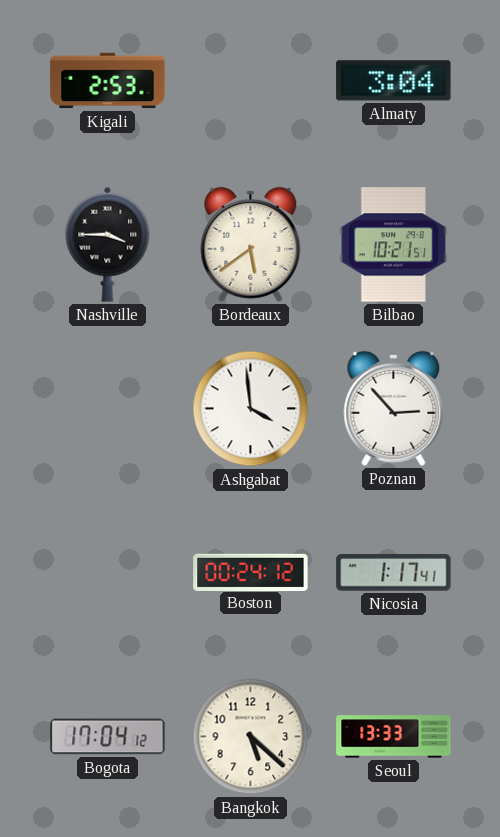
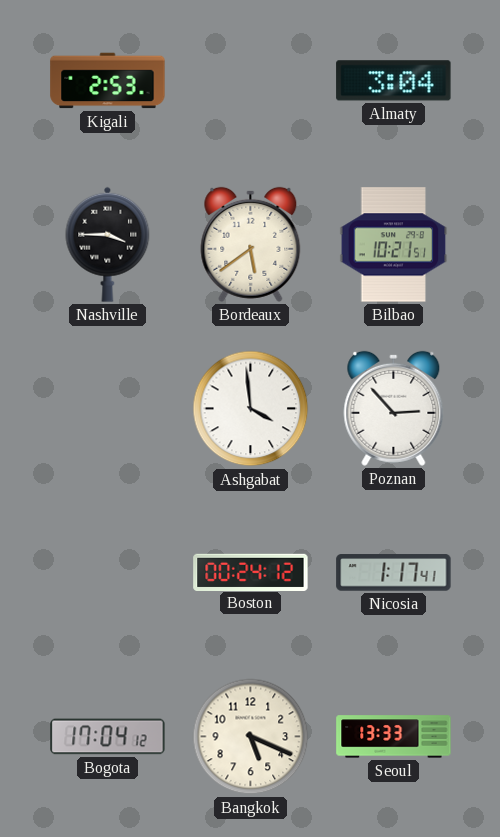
Bangkok: 5:22 -> 5:19
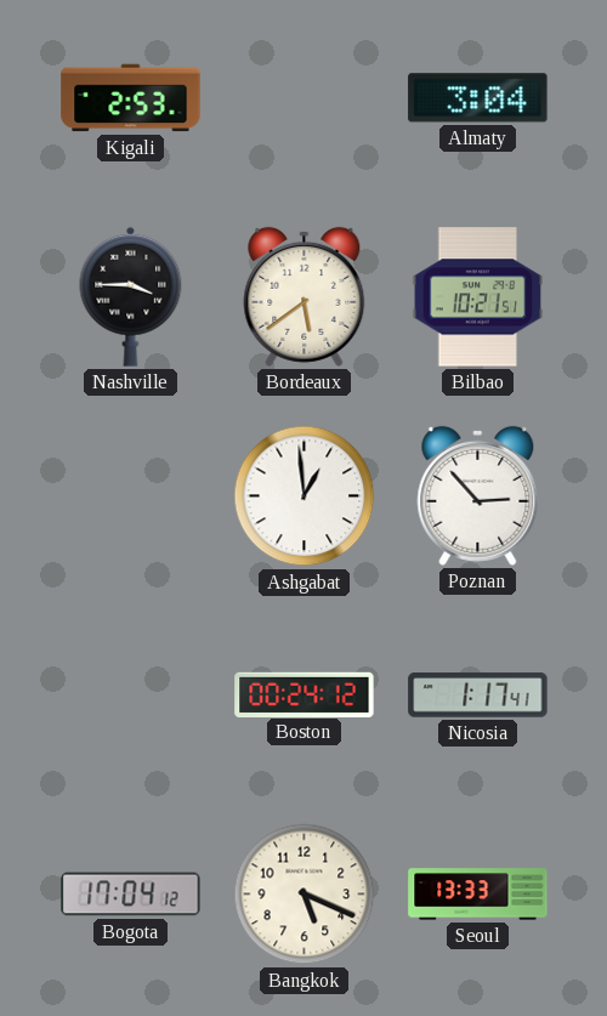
Ashgabat: 3:59 -> 12:59
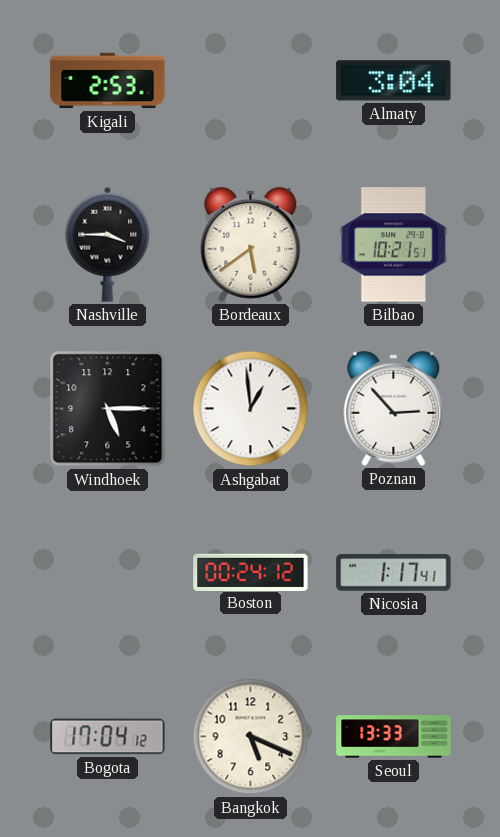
Windhoek: none -> 5:15
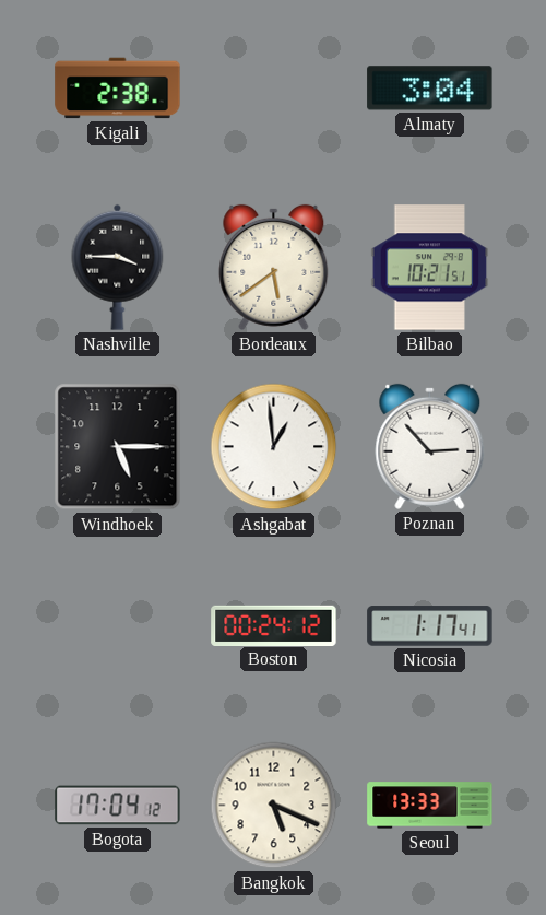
Kigali: 2:53 -> 2:38
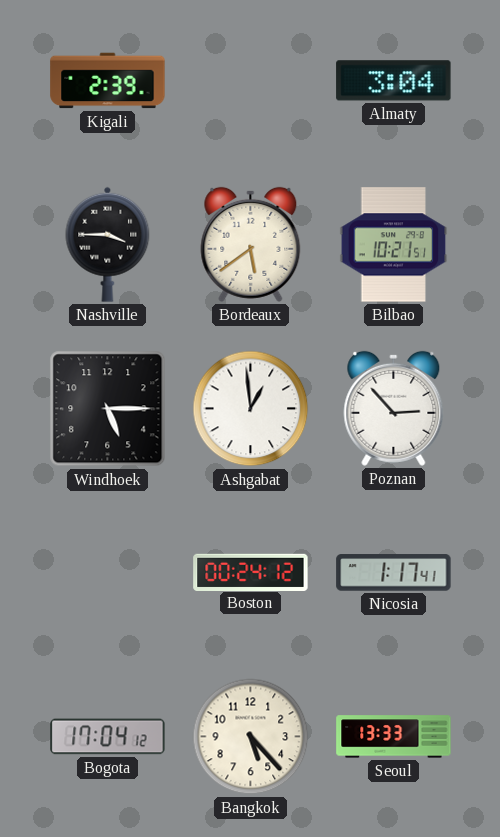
Kigali: 2:38 -> 2:39
Bangkok: 5:19 -> 5:23
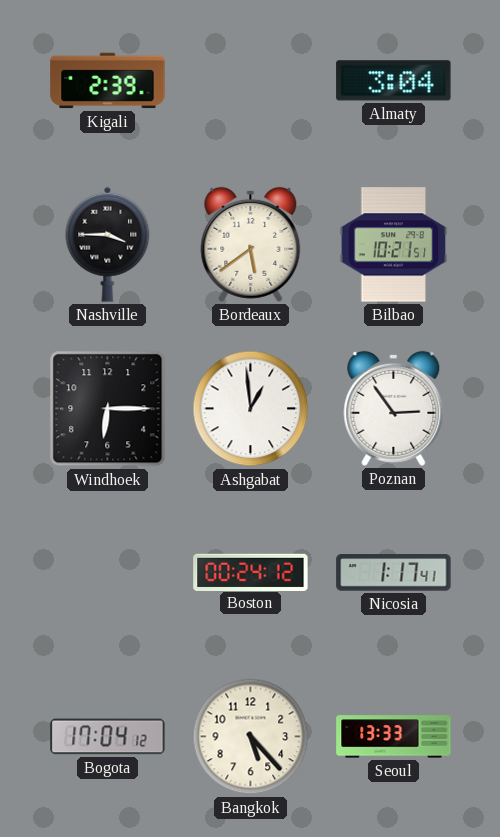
Windhoek: 5:15 -> 6:15
Poznan: 2:53 -> 2:54
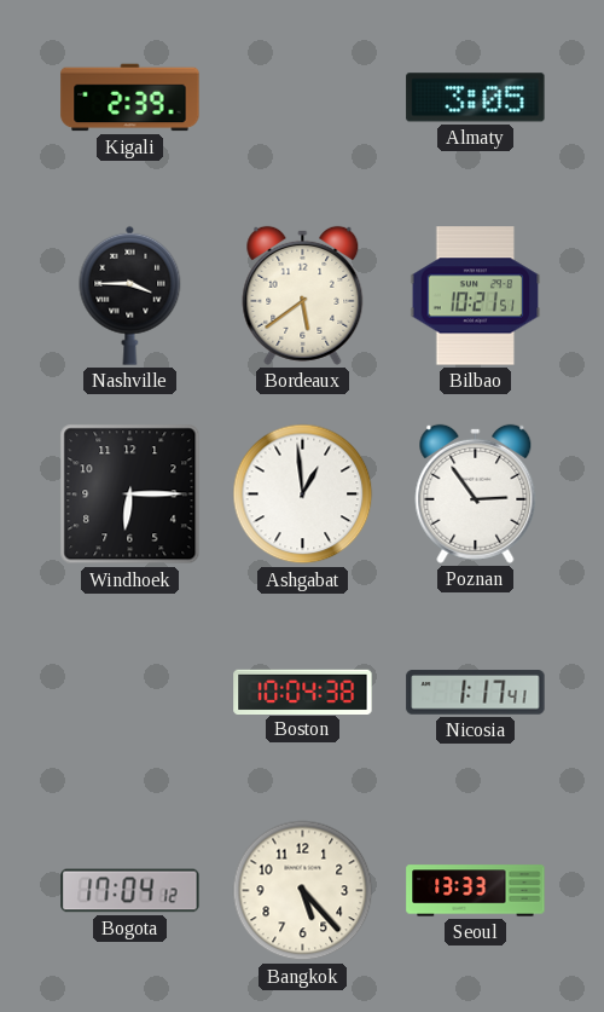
Almaty: 3:04 -> 3:05
Boston: 00:24 -> 10:04
